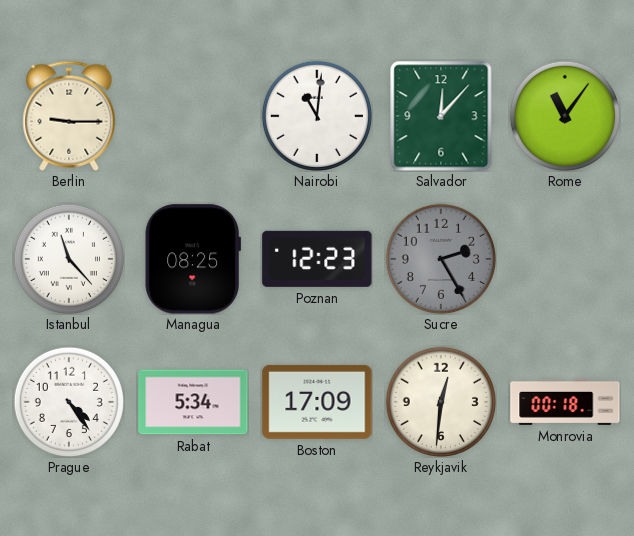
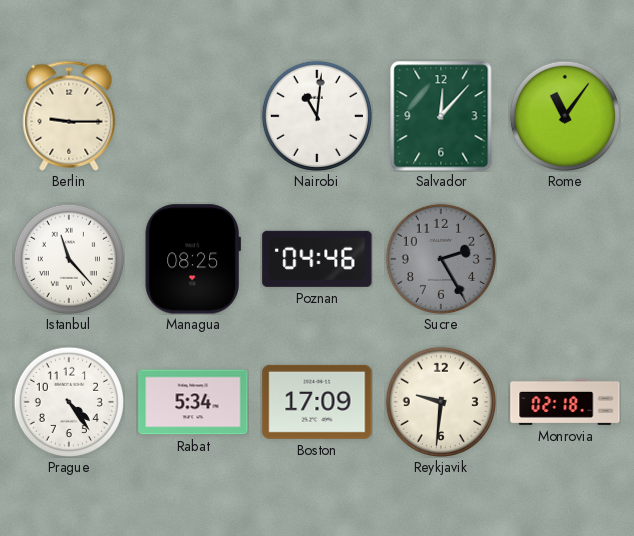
Poznan: 12:23 -> 04:46
Reykjavik: 12:31 -> 9:31
Monrovia: 00:18 -> 02:18
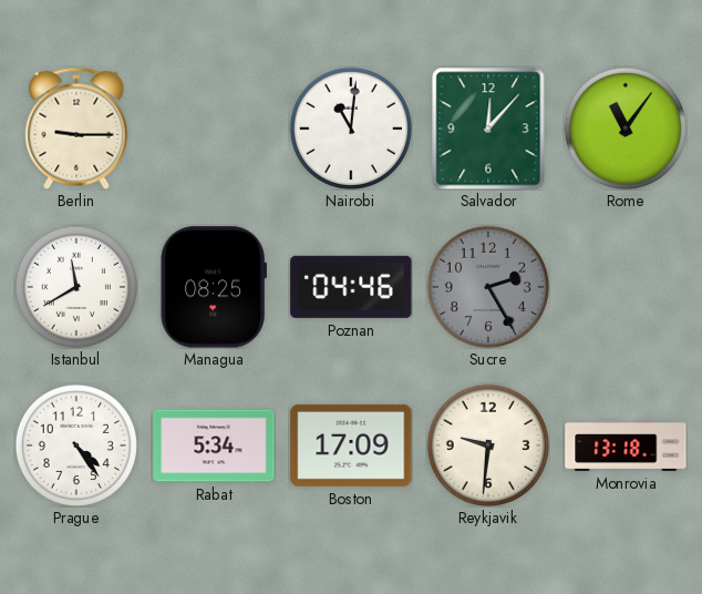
Istanbul: 11:23 -> 11:40
Monrovia: 02:18 -> 13:18
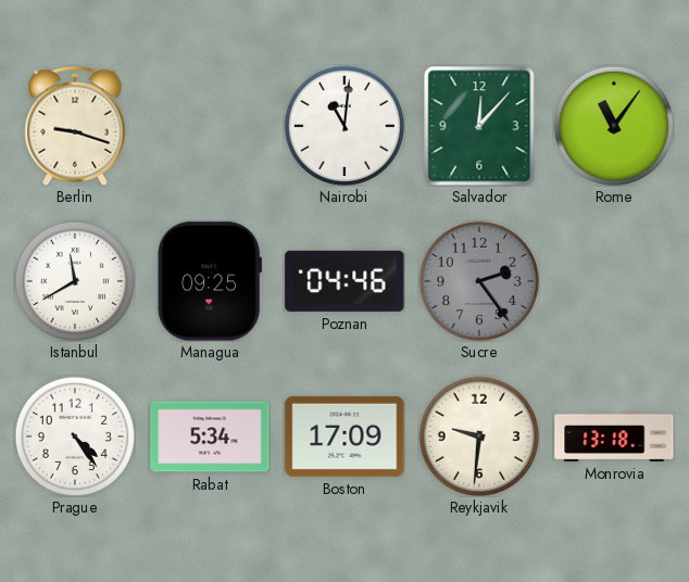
Berlin: 9:15 -> 9:18
Managua: 08:25 -> 09:25
Sucre: 2:25 -> 2:24
